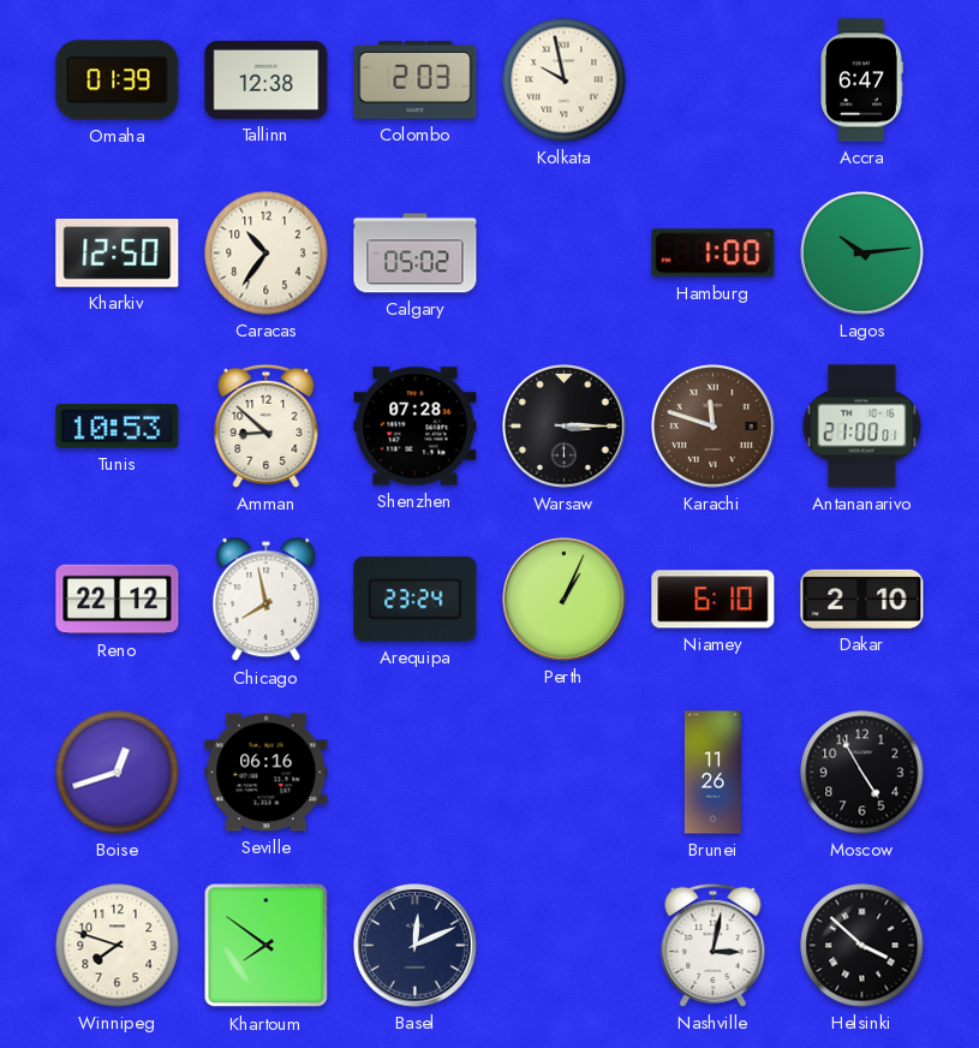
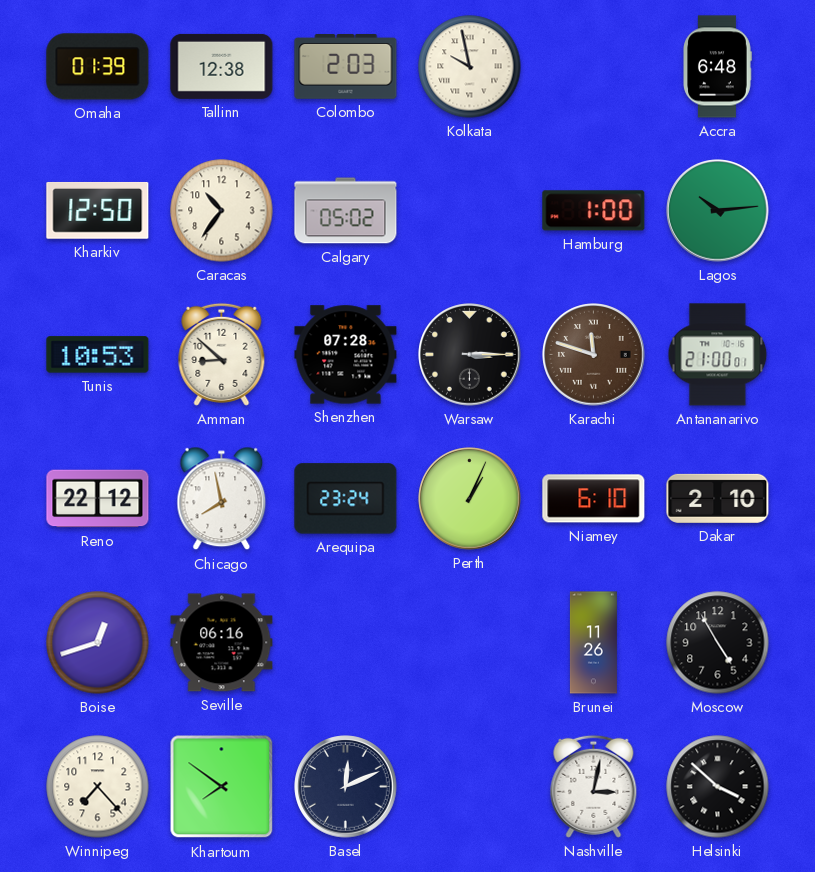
Accra: 6:47 -> 6:48
Winnipeg: 7:48 -> 7:23
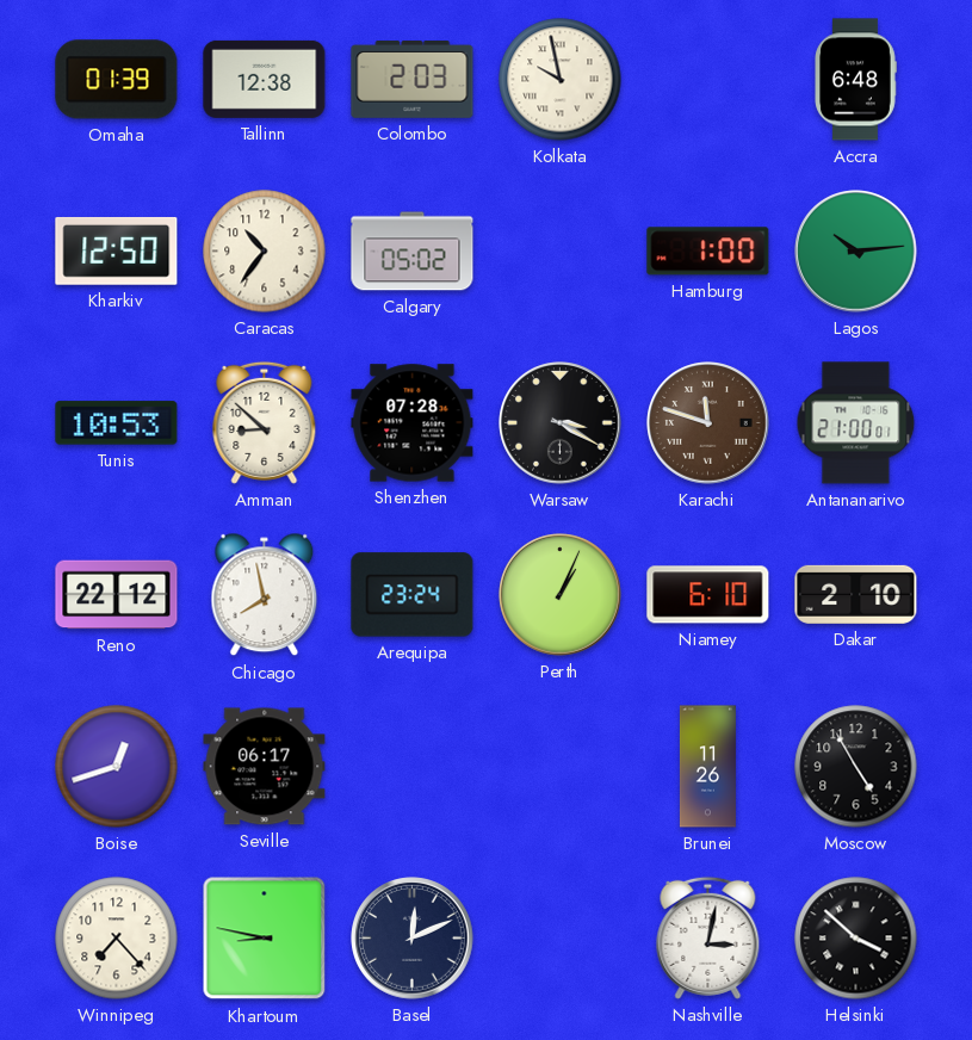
Warsaw: 3:15 -> 3:20
Seville: 06:16 -> 06:17
Khartoum: 7:51 -> 8:47
